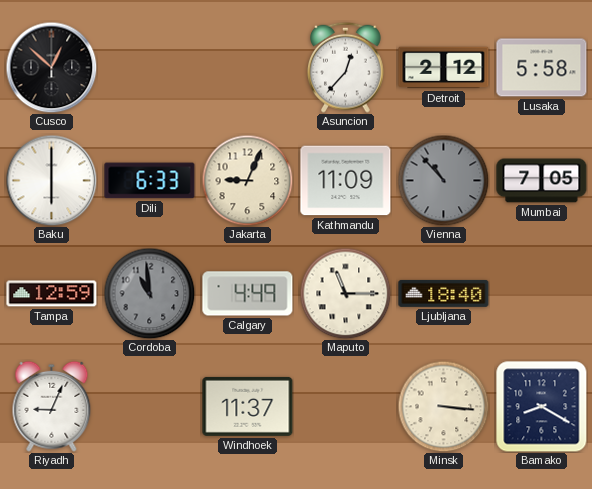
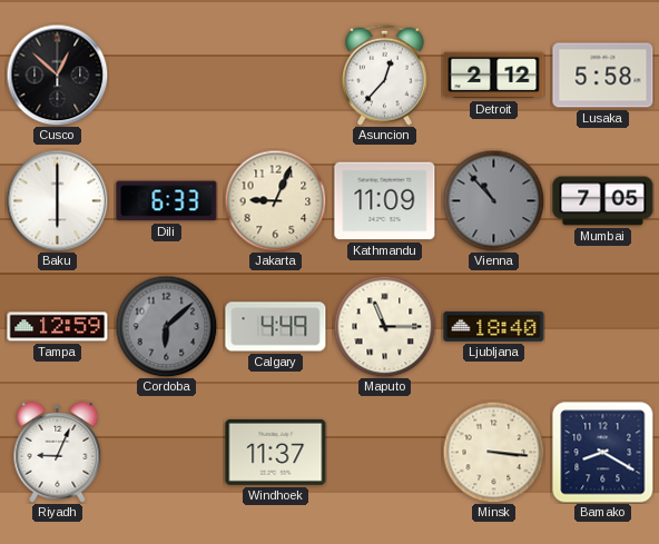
Cordoba: 10:59 -> 6:08
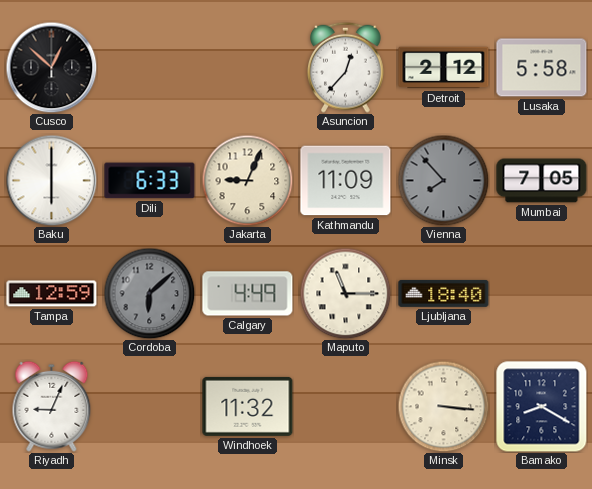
Vienna: 10:53 -> 7:53
Windhoek: 11:37 -> 11:32
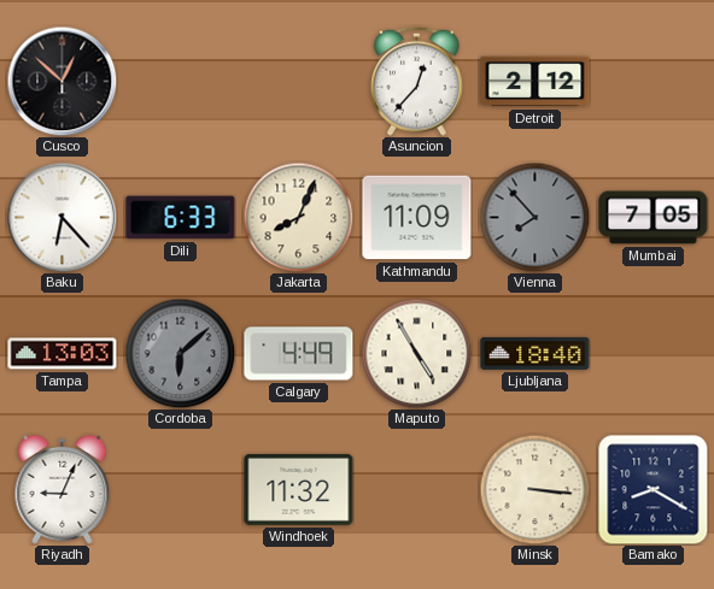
Lusaka: 5:58 -> none
Baku: 6:00 -> 6:23
Jakarta: 9:04 -> 8:04
Tampa: 12:59 -> 13:03
Maputo: 11:15 -> 4:55
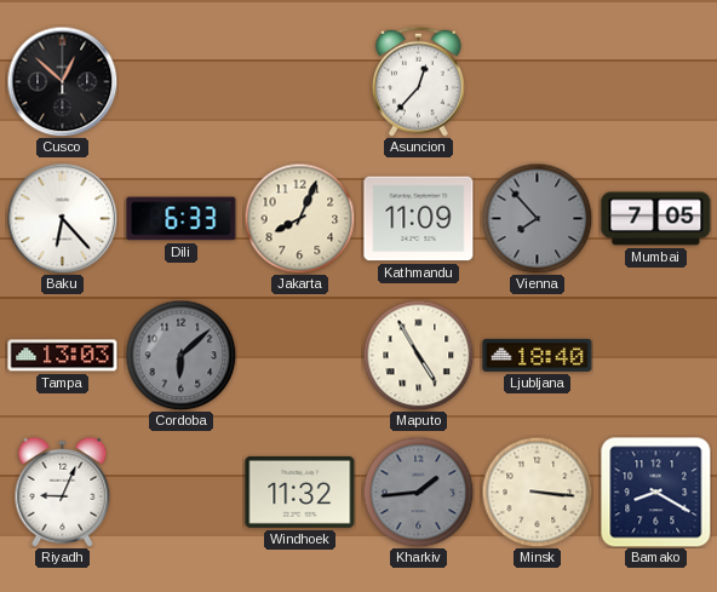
Detroit: 2:12 -> none
Calgary: 4:49 -> none
Kharkiv: none -> 1:44
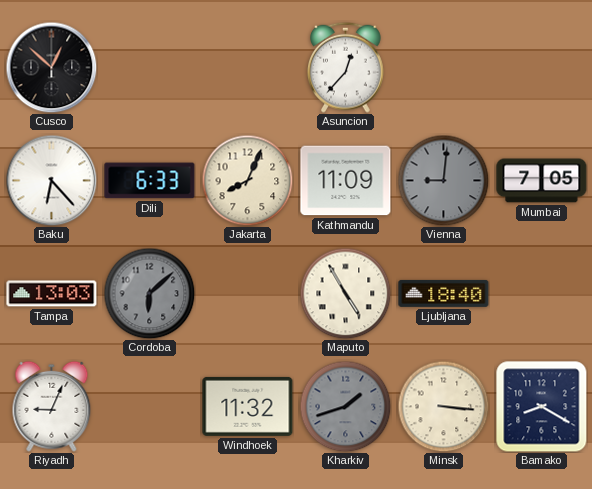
Vienna: 7:53 -> 9:01
Kharkiv: 1:44 -> 1:42
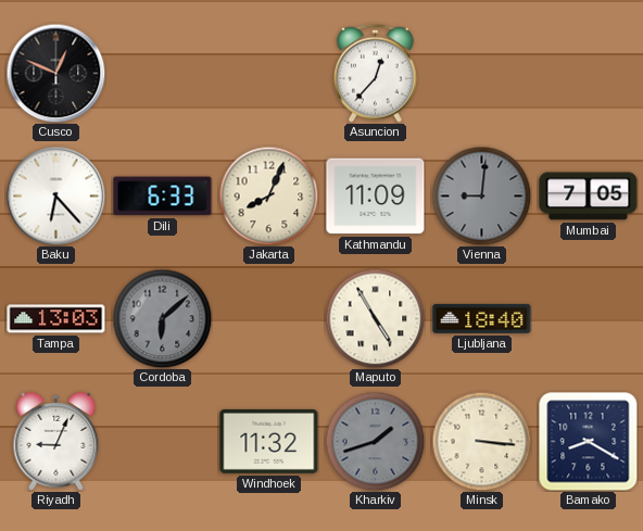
Cusco: 12:52 -> 12:49
